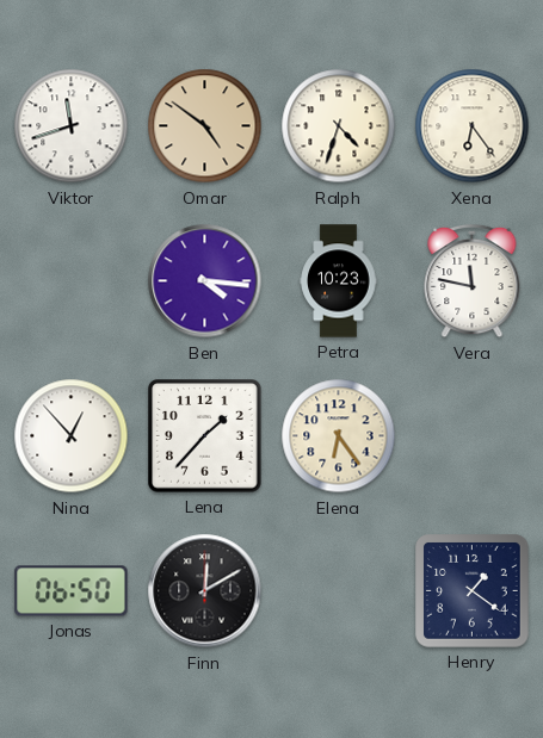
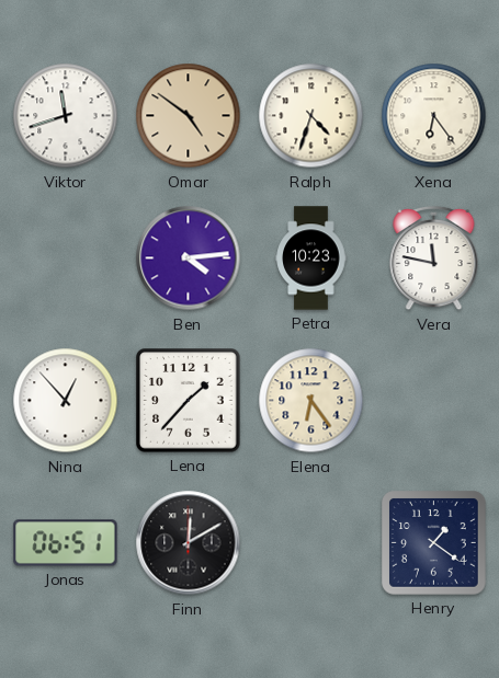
Ben: 4:16 -> 4:14
Jonas: 06:50 -> 06:51
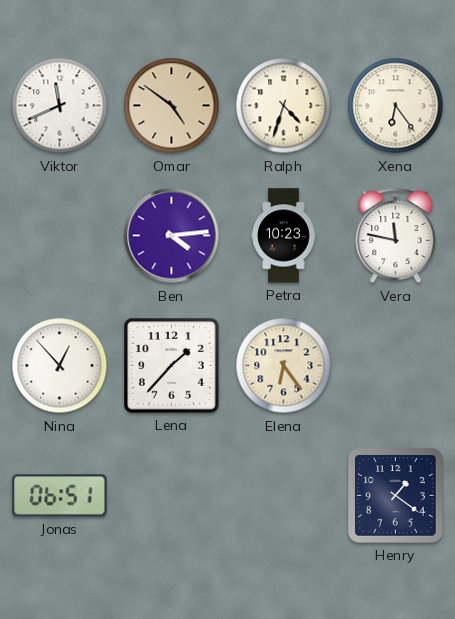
Viktor: 11:42 -> 11:41
Finn: 12:10 -> none
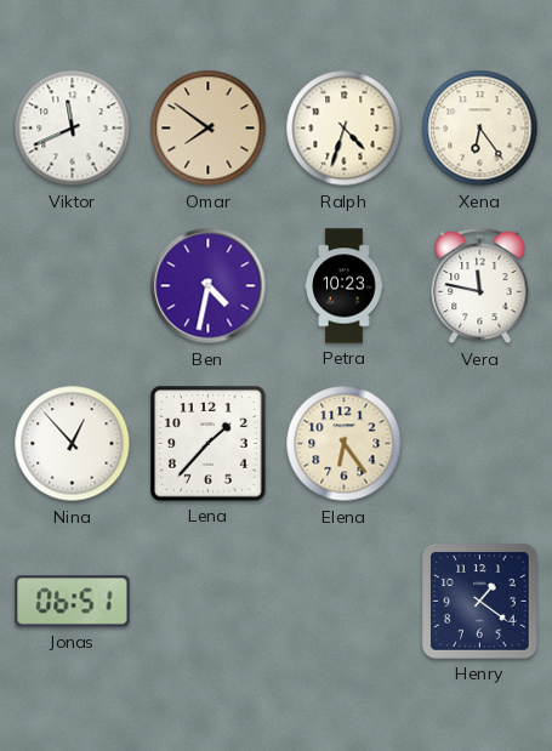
Omar: 4:51 -> 7:51
Ben: 4:14 -> 4:32
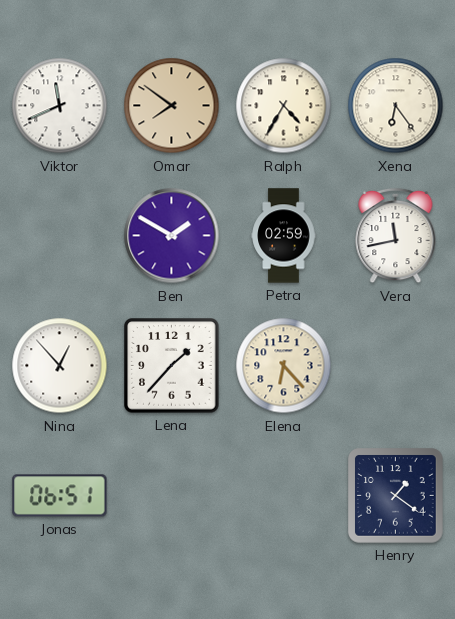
Ralph: 4:33 -> 4:35
Ben: 4:32 -> 1:50
Petra: 10:23 -> 02:59
Vera: 11:47 -> 11:43
Elena: 6:24 -> 6:23
